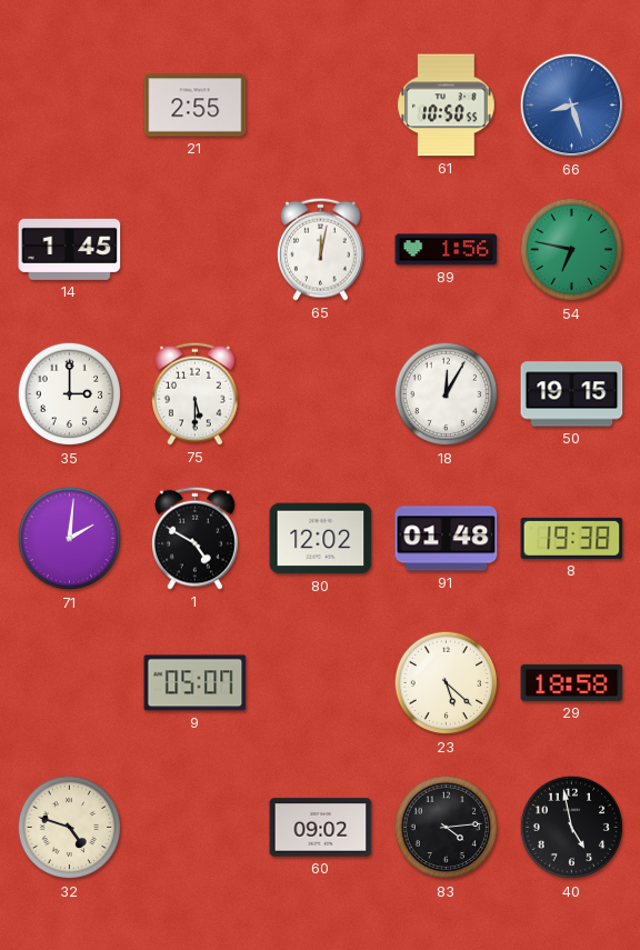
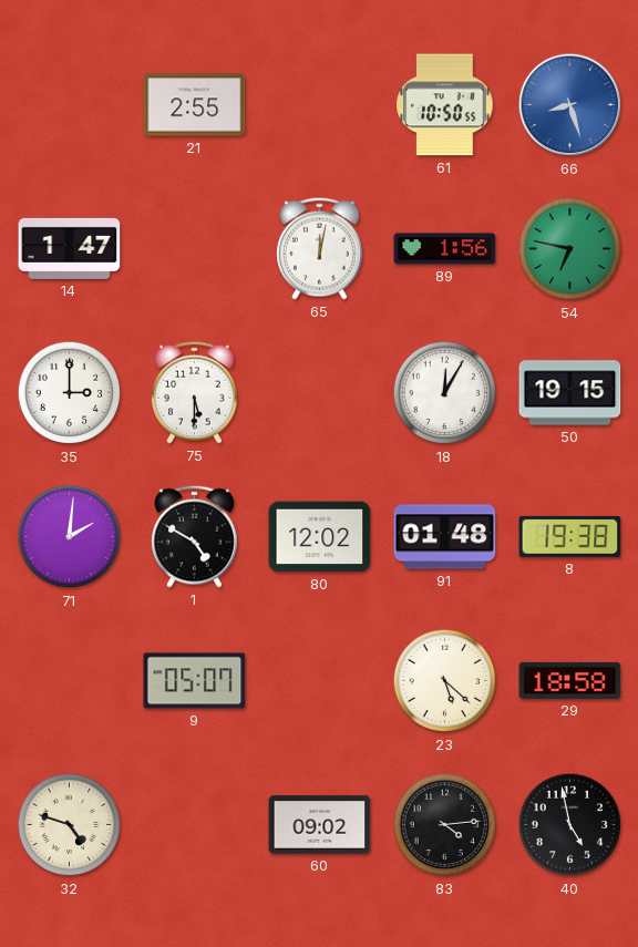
14: 1:45 -> 1:47
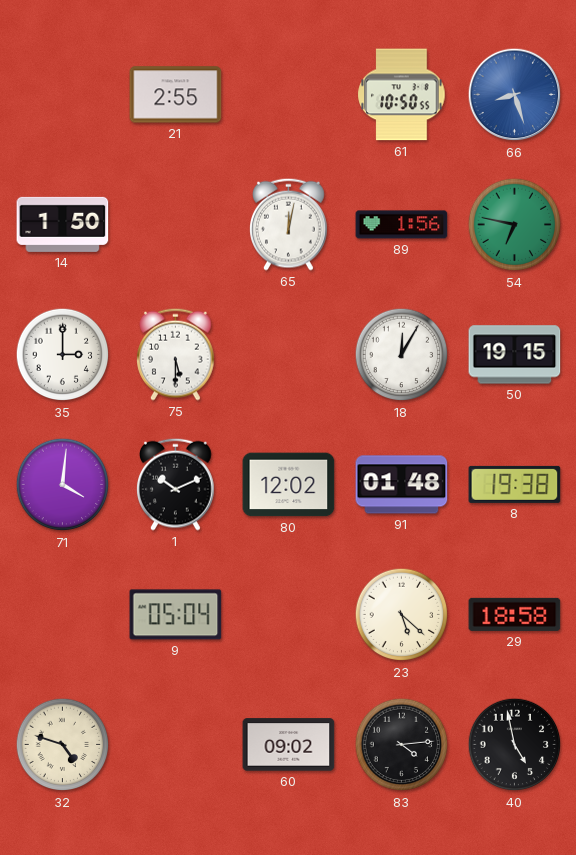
14: 1:47 -> 1:50
71: 2:01 -> 4:01
1: 4:50 -> 10:11
9: 05:07 -> 05:04
